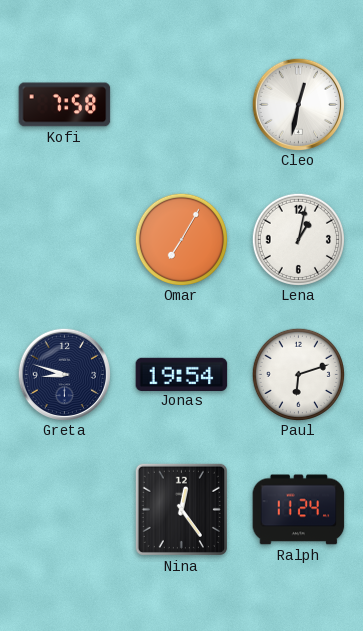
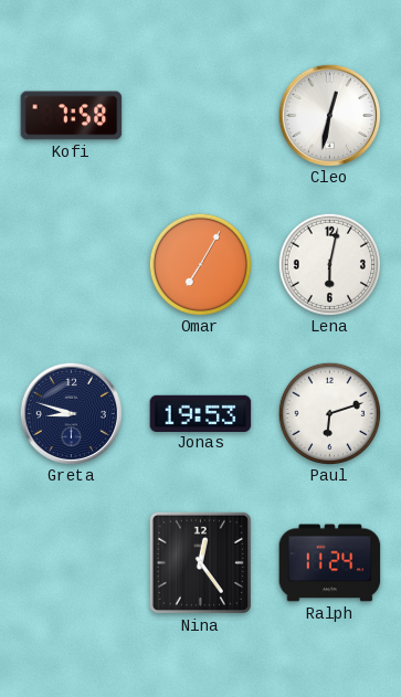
Lena: 1:02 -> 6:02
Jonas: 19:54 -> 19:53
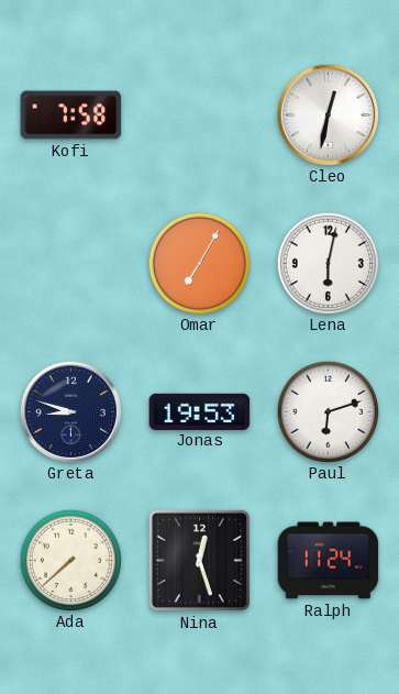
Ada: none -> 7:38
Nina: 12:24 -> 12:27
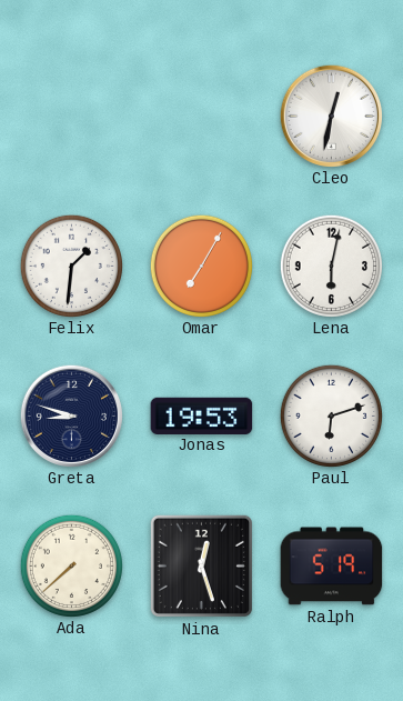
Kofi: 7:58 -> none
Felix: none -> 1:31
Ralph: 11:24 -> 5:19
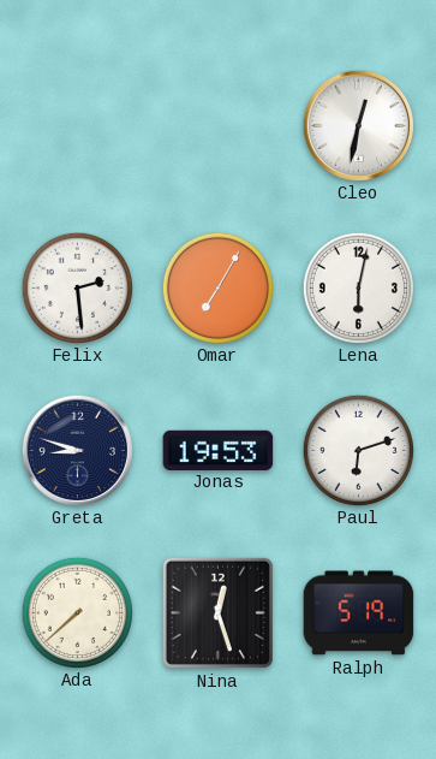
Felix: 1:31 -> 2:29
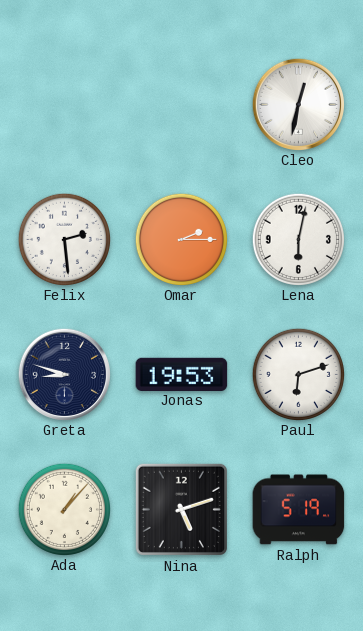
Omar: 7:05 -> 2:15
Ada: 7:38 -> 1:07
Nina: 12:27 -> 5:12
